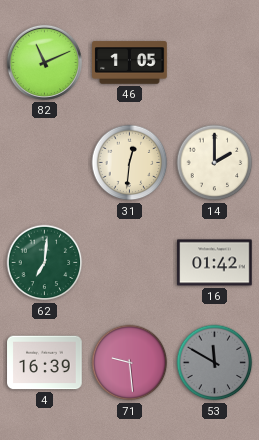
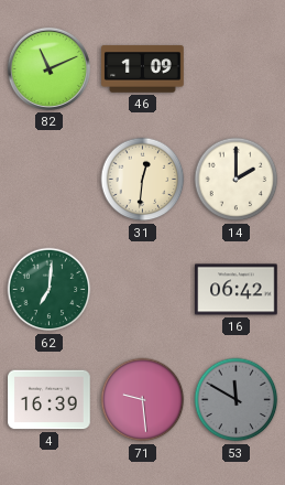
46: 1:05 -> 1:09
16: 01:42 -> 06:42
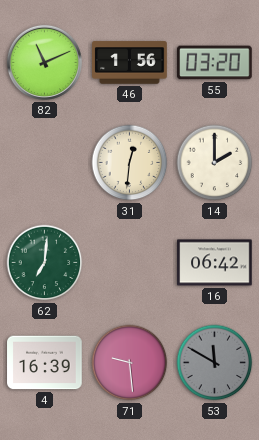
46: 1:09 -> 1:56
55: none -> 03:20
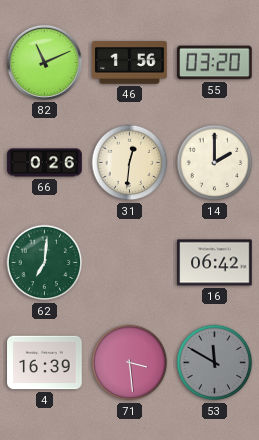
66: none -> 0:26
71: 9:29 -> 3:29
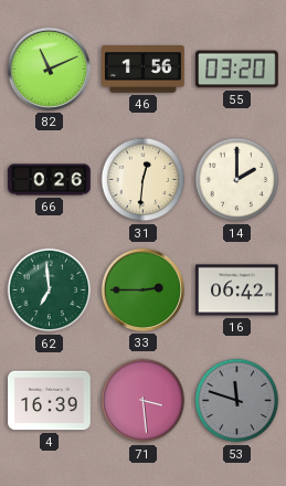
62: 7:01 -> 6:59
33: none -> 2:45
53: 11:50 -> 11:48
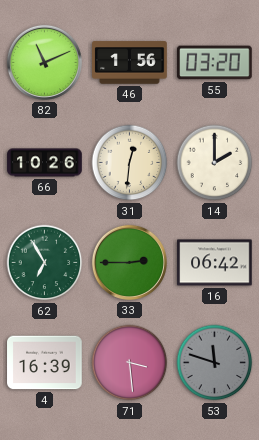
66: 0:26 -> 10:26
62: 6:59 -> 6:55
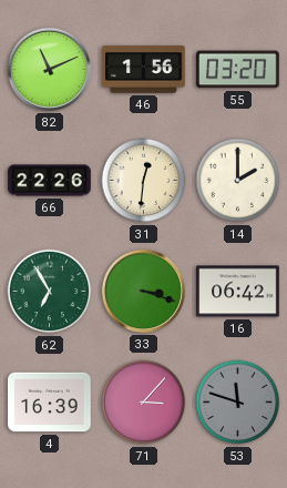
66: 10:26 -> 22:26
33: 2:45 -> 3:18
71: 3:29 -> 3:07
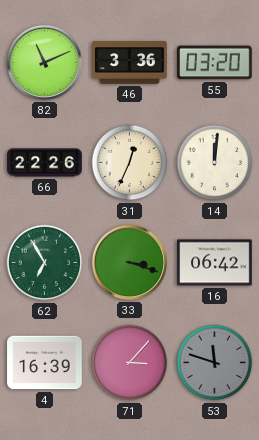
46: 1:56 -> 3:36
31: 12:31 -> 12:34
14: 2:00 -> 12:01
